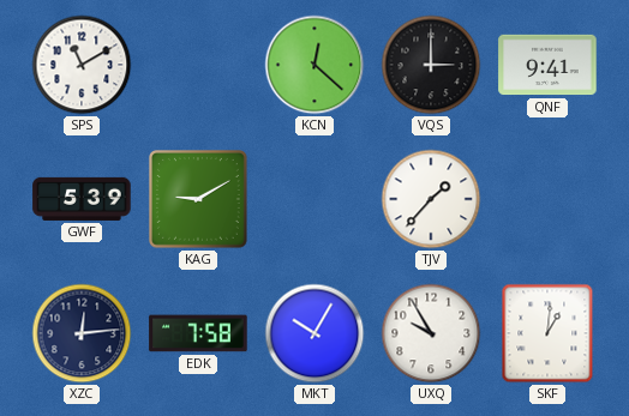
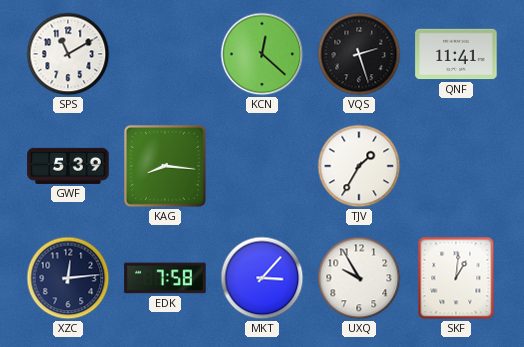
VQS: 3:00 -> 2:27
QNF: 9:41 -> 11:41
KAG: 9:10 -> 8:16
TJV: 1:37 -> 1:35
MKT: 10:05 -> 3:07
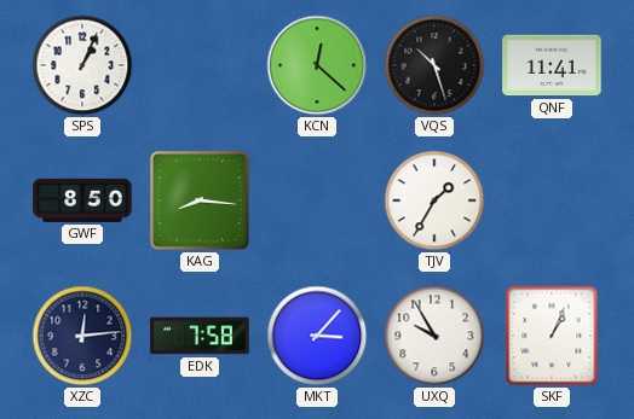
SPS: 11:10 -> 1:04
VQS: 2:27 -> 10:27
GWF: 5:39 -> 8:50
SKF: 1:01 -> 1:04
